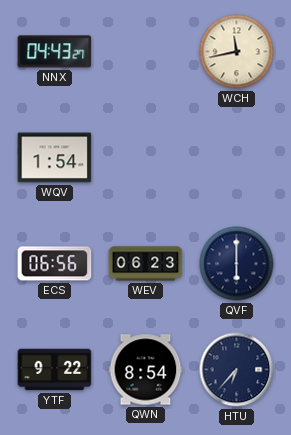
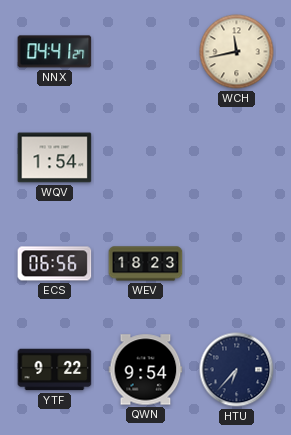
NNX: 04:43 -> 04:41
WEV: 06:23 -> 18:23
QVF: 6:00 -> none
QWN: 8:54 -> 9:54
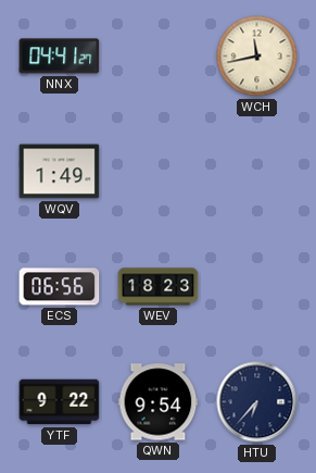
WQV: 1:54 -> 1:49
